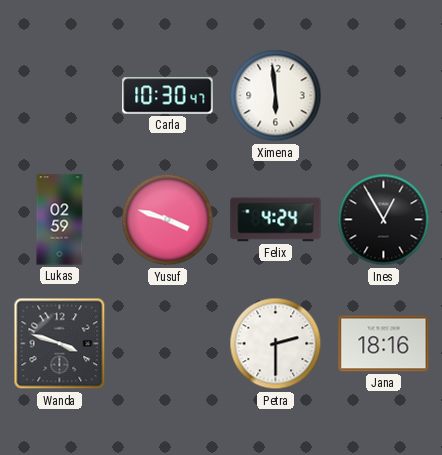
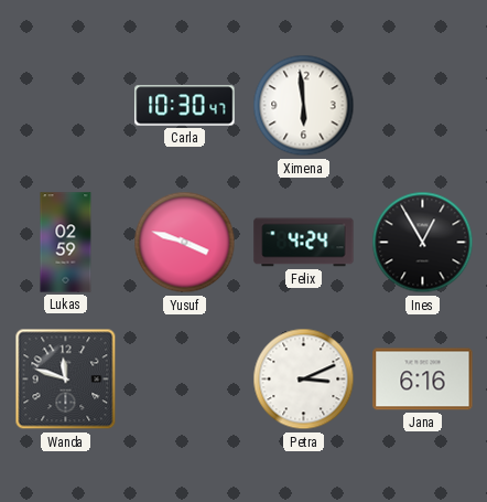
Wanda: 3:48 -> 11:48
Petra: 2:30 -> 3:11
Jana: 18:16 -> 6:16
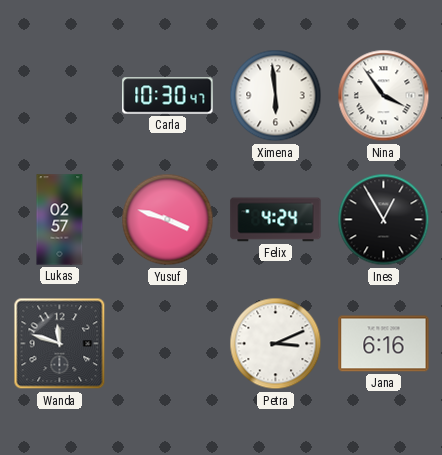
Nina: none -> 3:54
Lukas: 02:59 -> 02:57
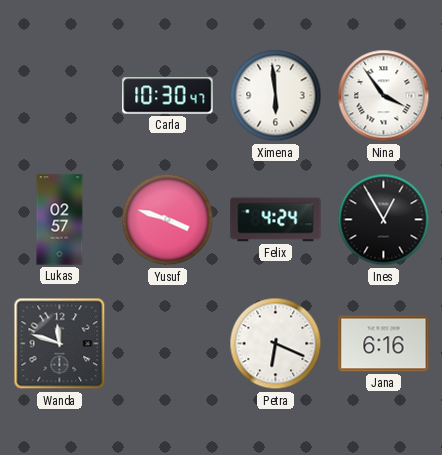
Petra: 3:11 -> 6:19
